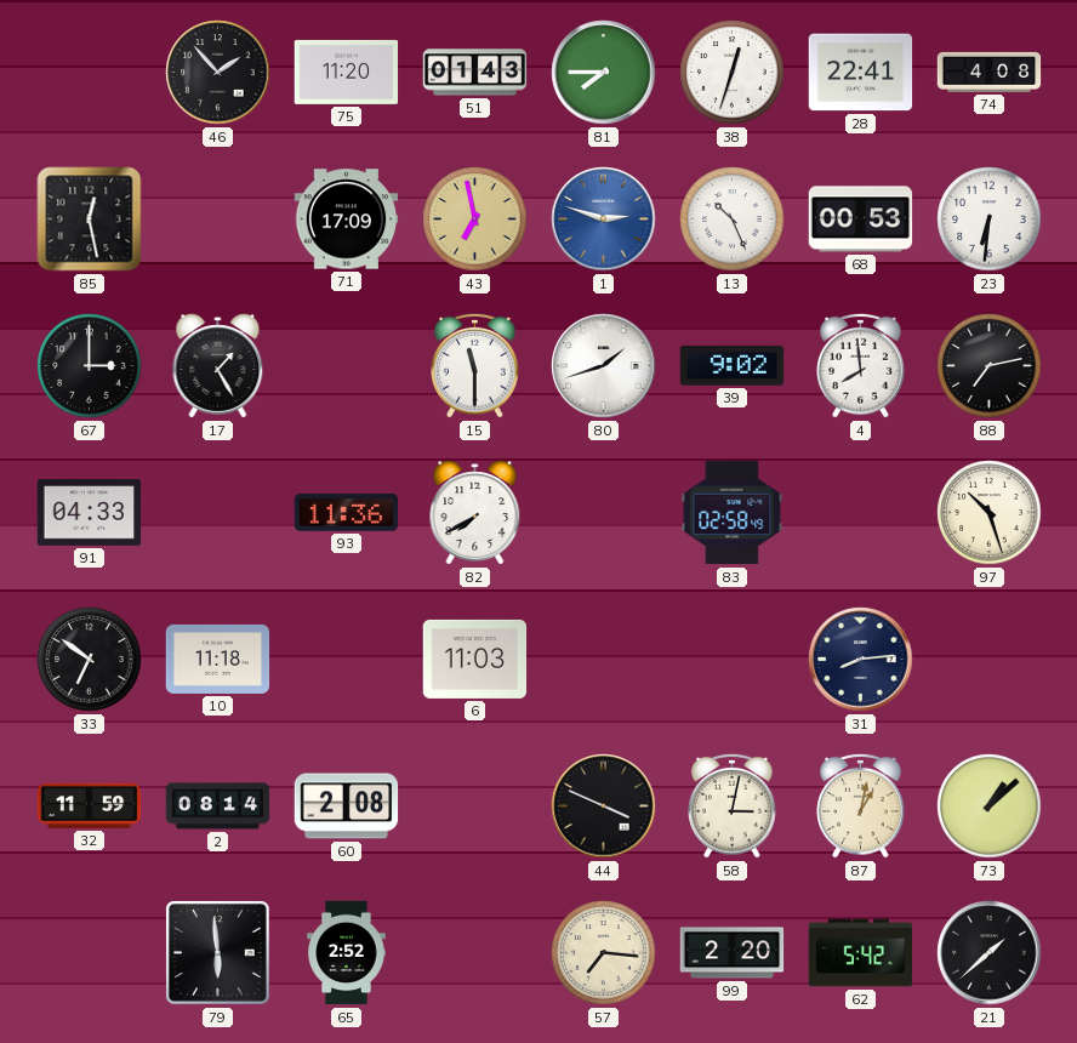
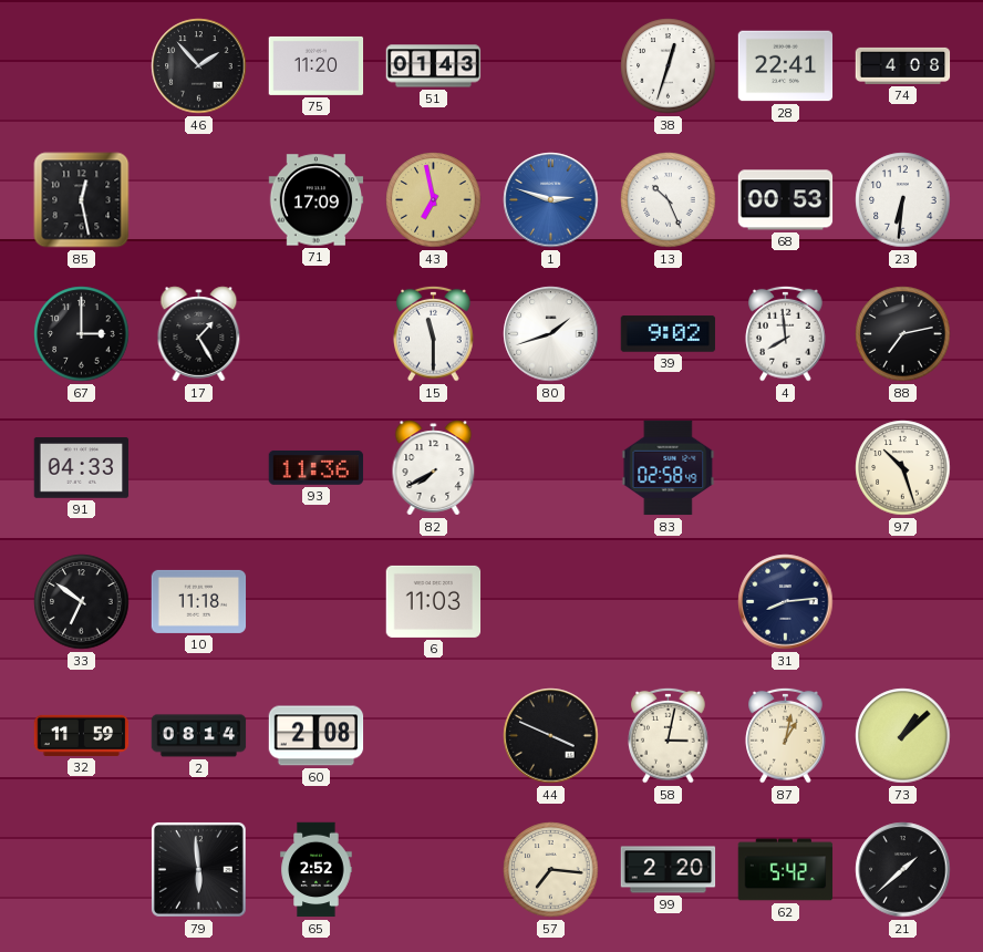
81: 7:45 -> none
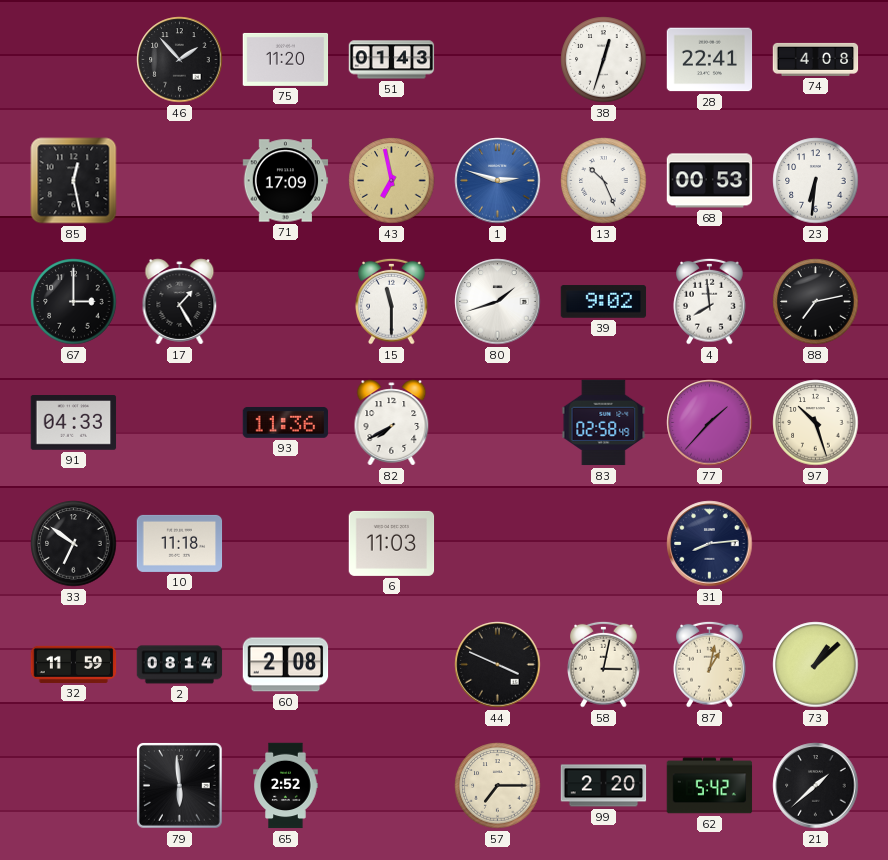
77: none -> 1:37
57: 7:16 -> 7:15
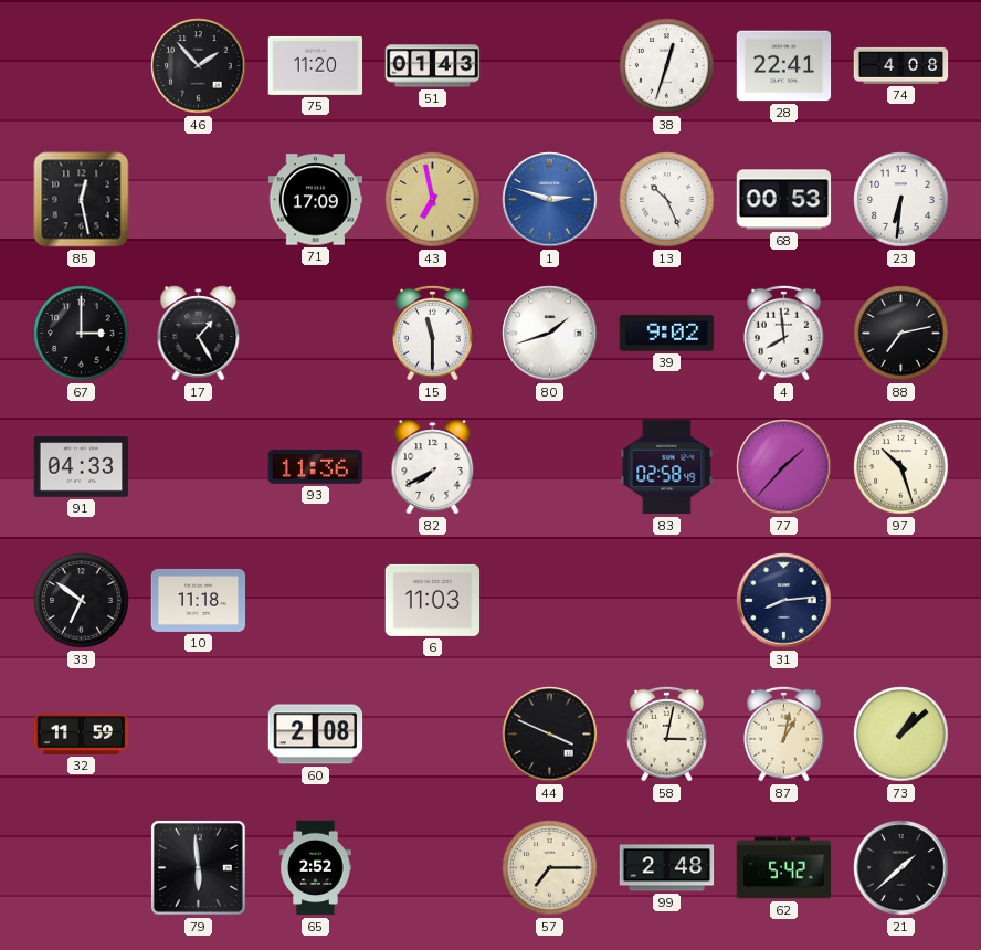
2: 08:14 -> none
99: 2:20 -> 2:48
